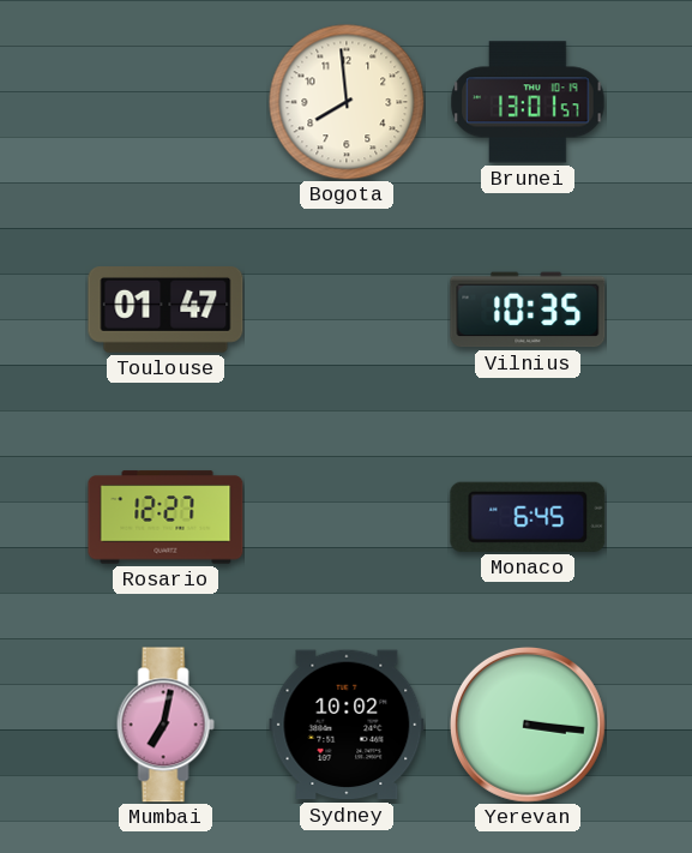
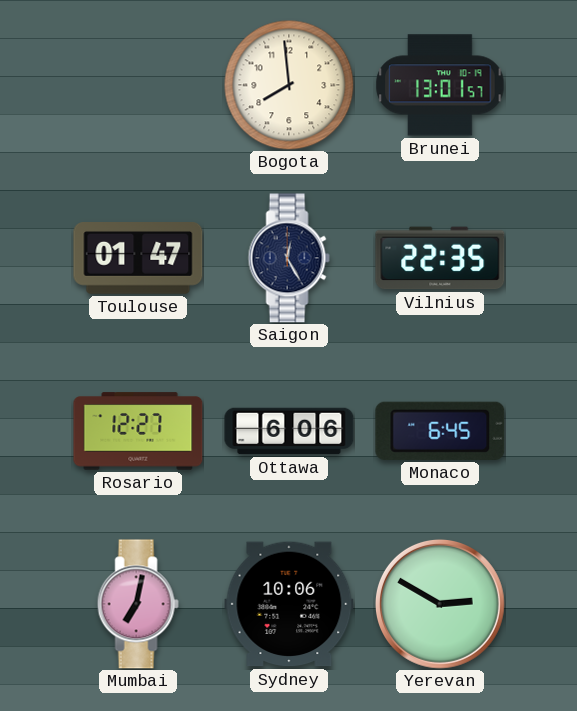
Saigon: none -> 12:25
Vilnius: 10:35 -> 22:35
Ottawa: none -> 6:06
Sydney: 10:02 -> 10:06
Yerevan: 3:16 -> 2:50
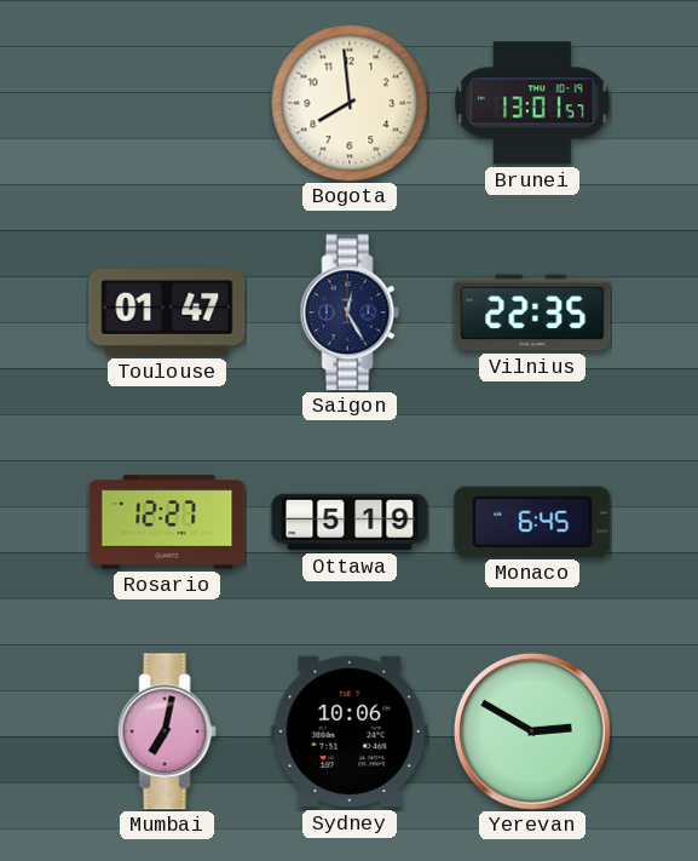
Ottawa: 6:06 -> 5:19
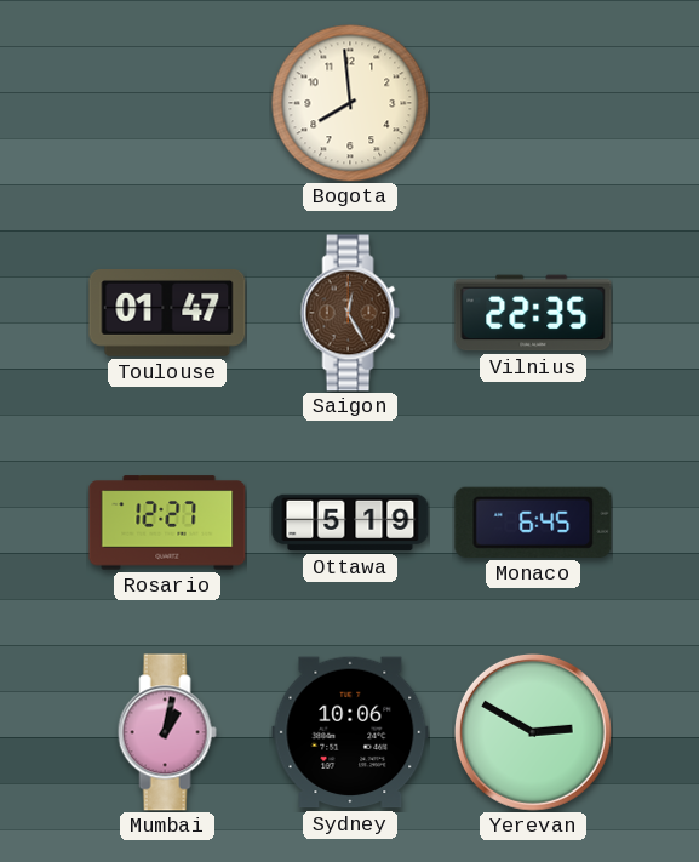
Brunei: 13:01 -> none
Saigon dial: navy -> brown
Mumbai: 7:02 -> 1:02
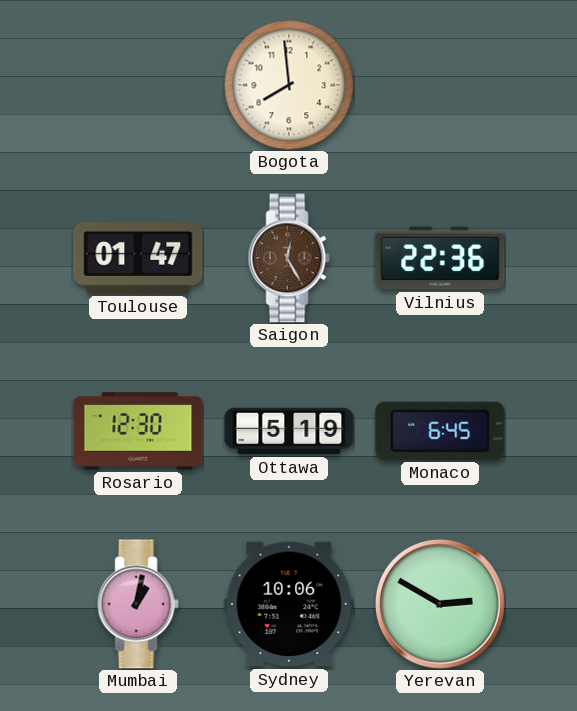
Vilnius: 22:35 -> 22:36
Rosario: 12:27 -> 12:30
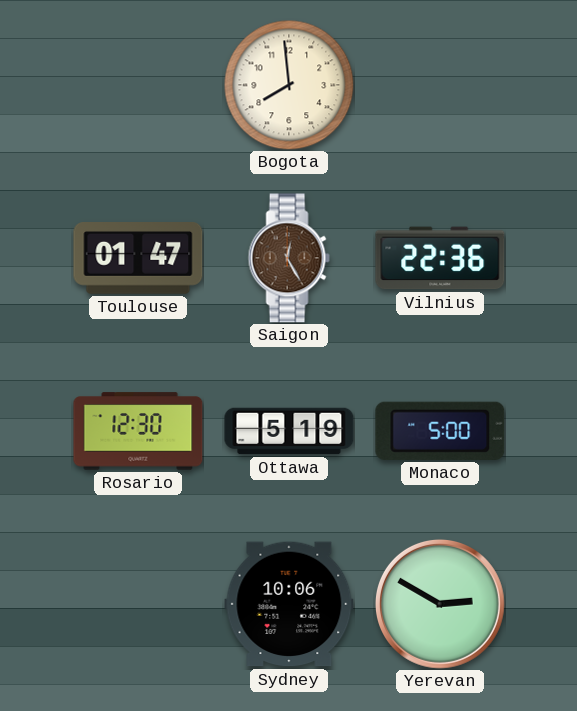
Monaco: 6:45 -> 5:00
Mumbai: 1:02 -> none
